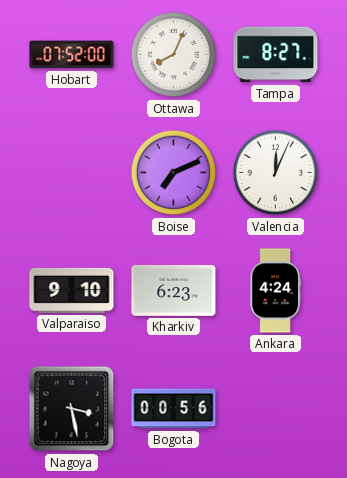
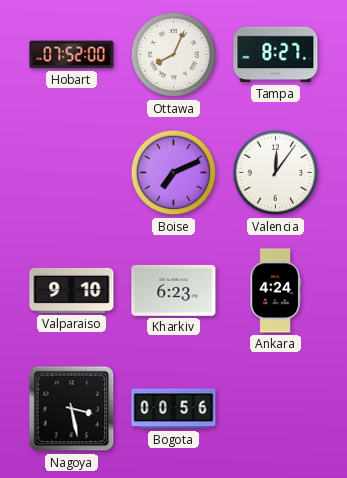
Valencia: 12:04 -> 12:06
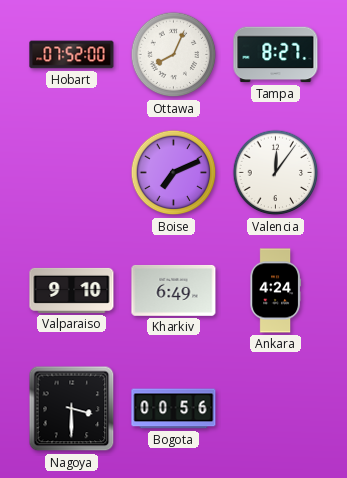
Kharkiv: 6:23 -> 6:49
Nagoya: 3:28 -> 3:30
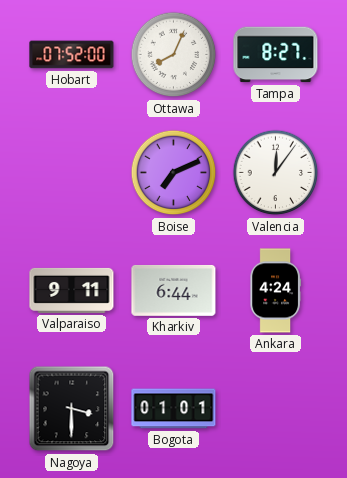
Valparaiso: 9:10 -> 9:11
Kharkiv: 6:49 -> 6:44
Bogota: 00:56 -> 01:01
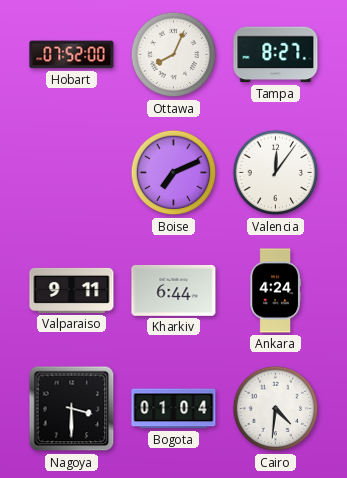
Bogota: 01:01 -> 01:04
Cairo: none -> 4:31
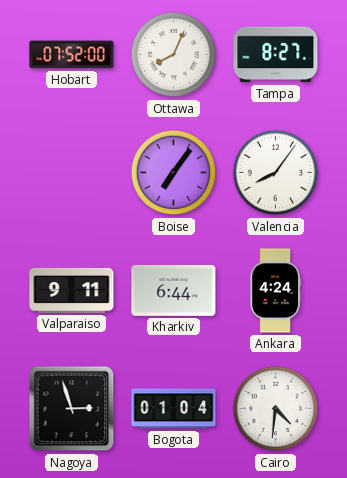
Boise: 7:11 -> 7:06
Valencia: 12:06 -> 8:06
Nagoya: 3:30 -> 2:57
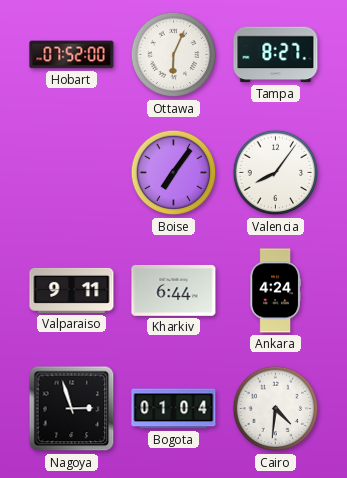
Ottawa: 8:04 -> 6:04
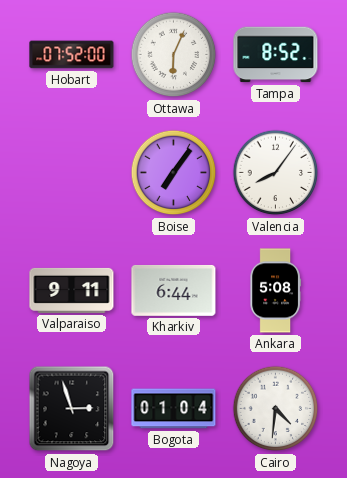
Tampa: 8:27 -> 8:52
Ankara: 4:24 -> 5:08
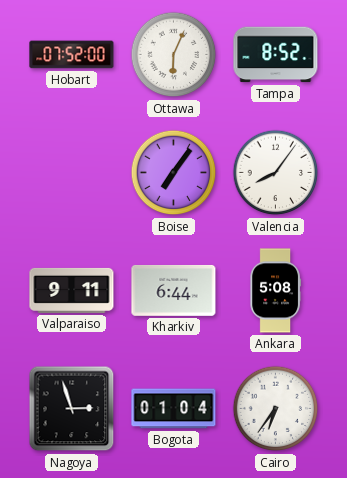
Cairo: 4:31 -> 6:36
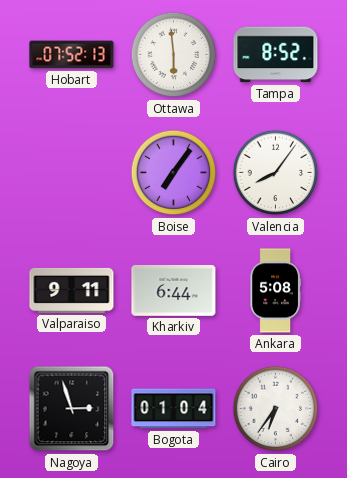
Hobart: 07:52:00 -> 07:52:13
Ottawa: 6:04 -> 5:59
